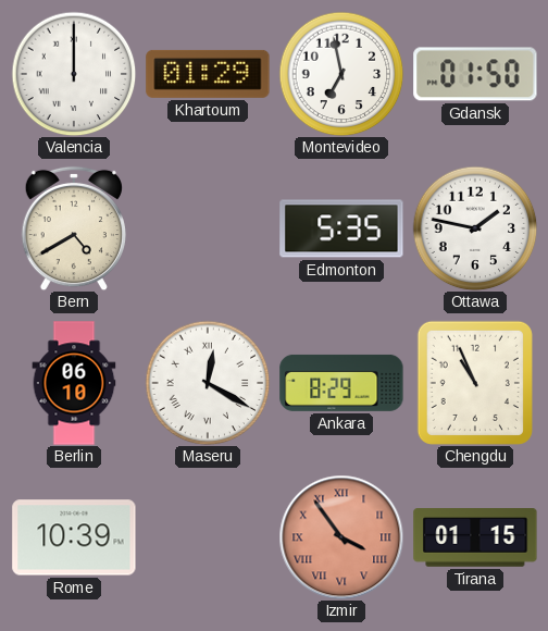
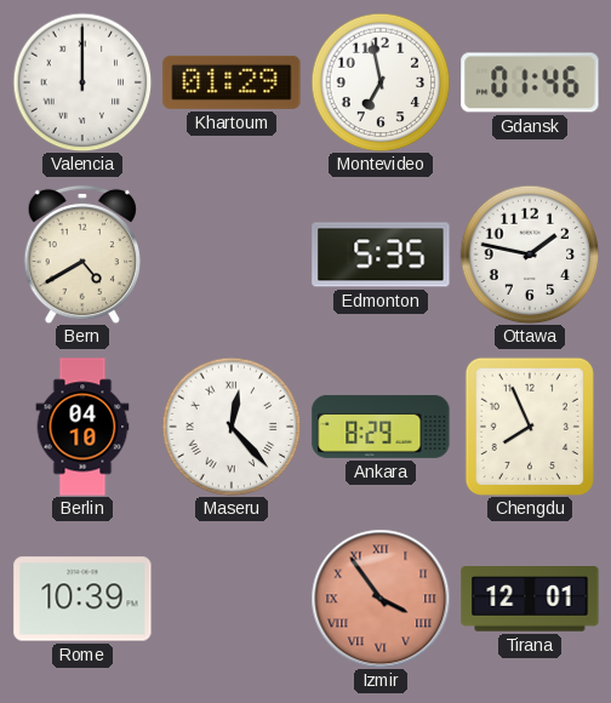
Gdansk: 01:50 -> 01:46
Berlin: 06:10 -> 04:10
Maseru: 12:20 -> 12:23
Chengdu: 10:56 -> 7:56
Tirana: 01:15 -> 12:01
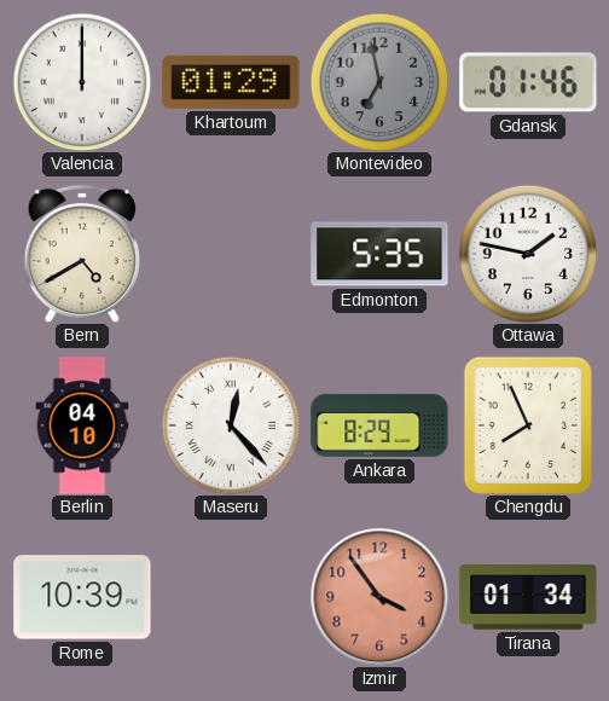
Montevideo dial: white -> grey
Izmir numerals: Roman -> Arabic
Tirana: 12:01 -> 01:34
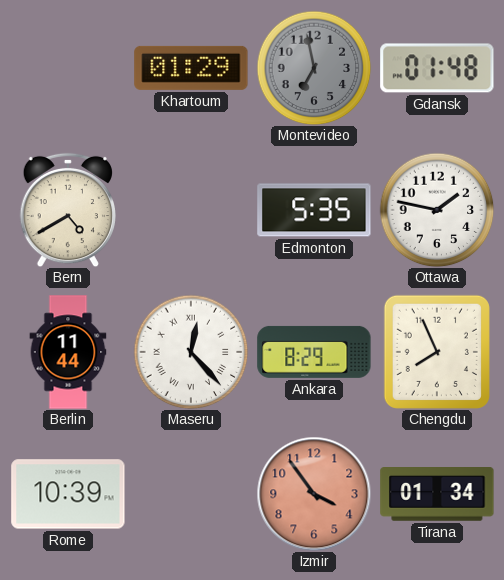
Valencia: 12:00 -> none
Gdansk: 01:46 -> 01:48
Berlin: 04:10 -> 11:44
